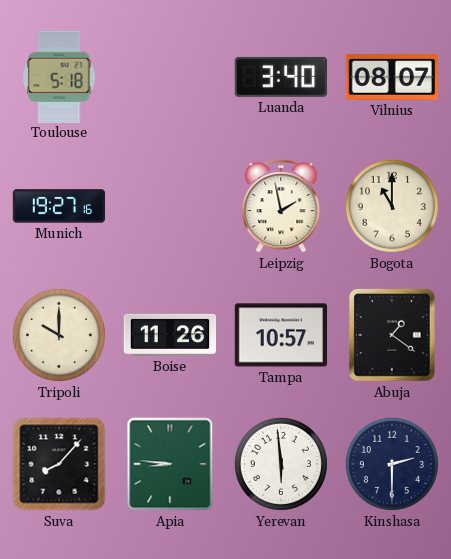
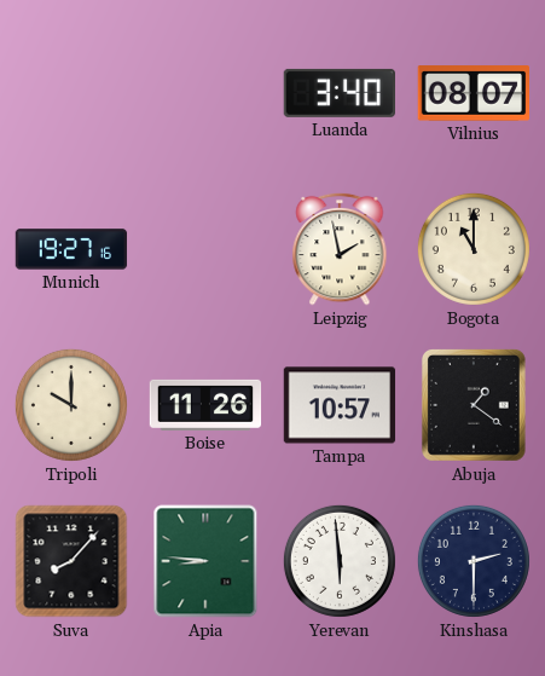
Toulouse: 5:18 -> none
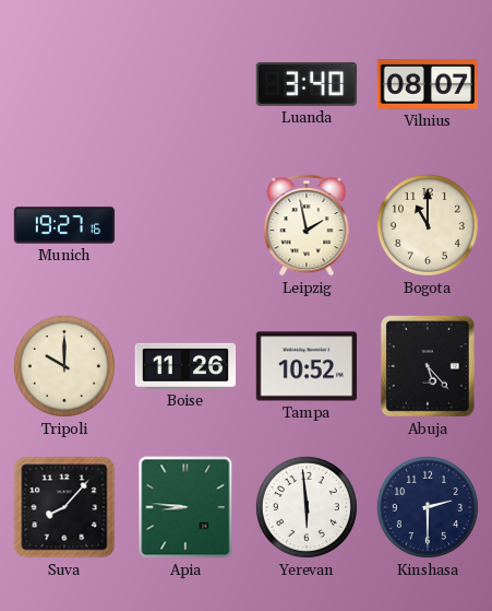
Tampa: 10:57 -> 10:52
Abuja: 1:21 -> 5:23
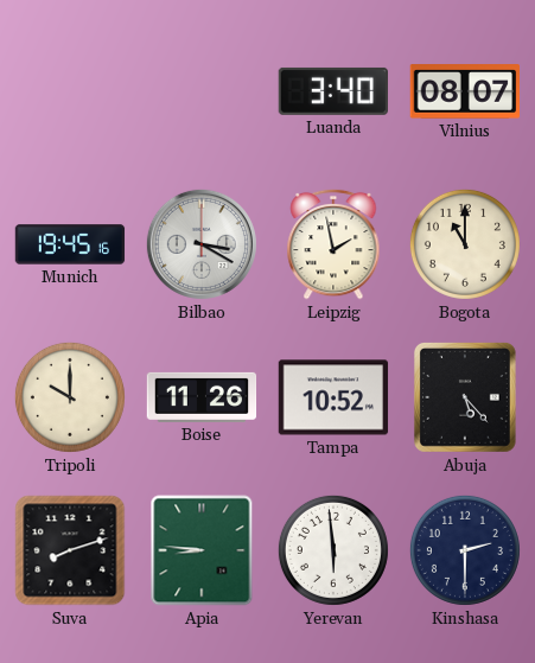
Munich: 19:27 -> 19:45
Bilbao: none -> 3:20
Suva: 8:07 -> 8:12
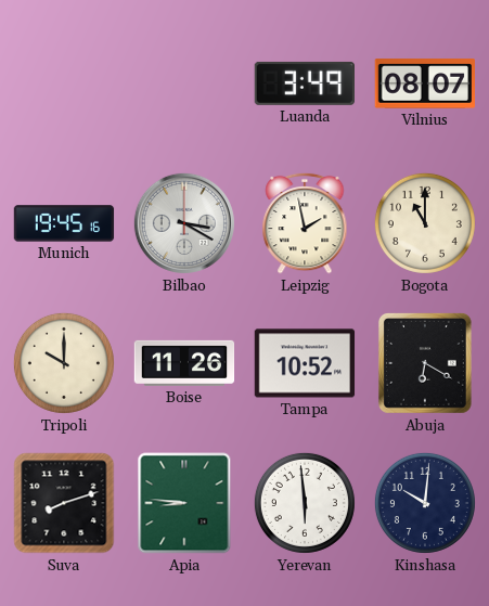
Luanda: 3:40 -> 3:49
Abuja: 5:23 -> 6:20
Kinshasa: 2:30 -> 10:01
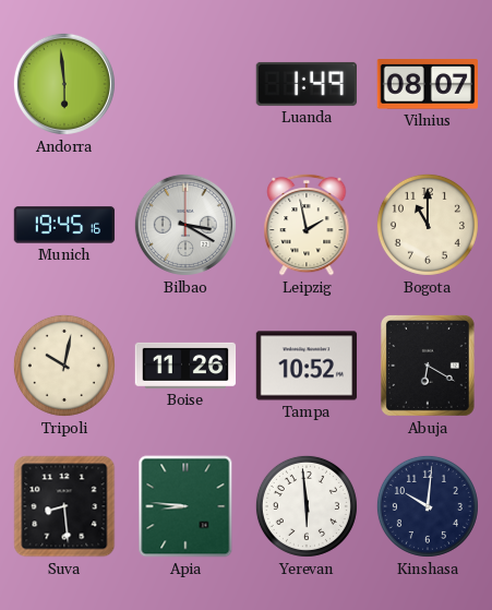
Andorra: none -> 5:59
Luanda: 3:49 -> 1:49
Tripoli: 10:00 -> 10:02
Suva: 8:12 -> 8:29
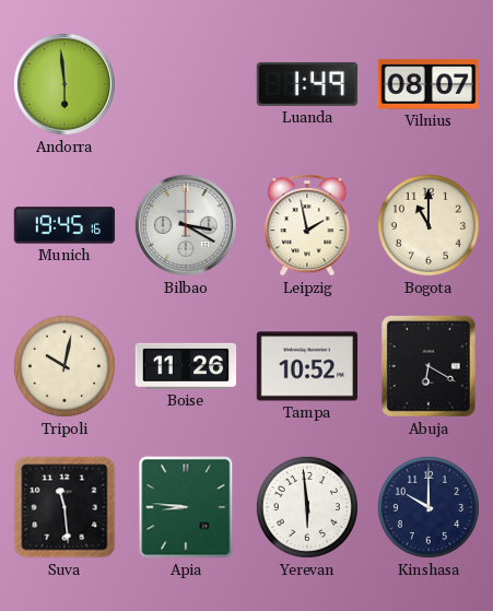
Suva: 8:29 -> 11:29
Kinshasa: 10:01 -> 10:00
